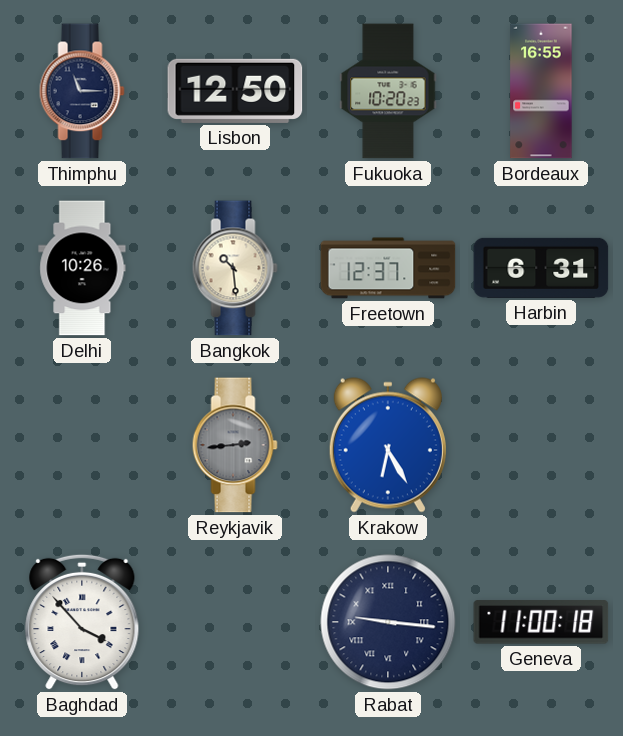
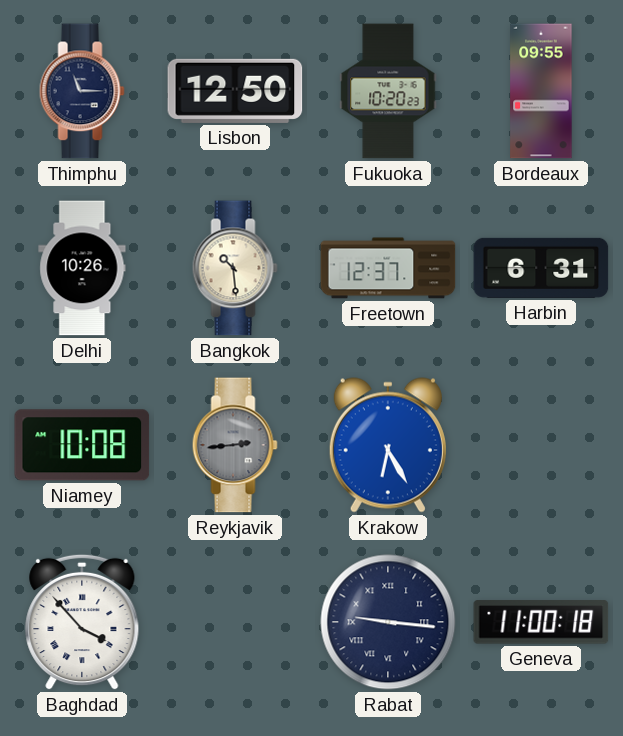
Bordeaux: 16:55 -> 09:55
Niamey: none -> 10:08
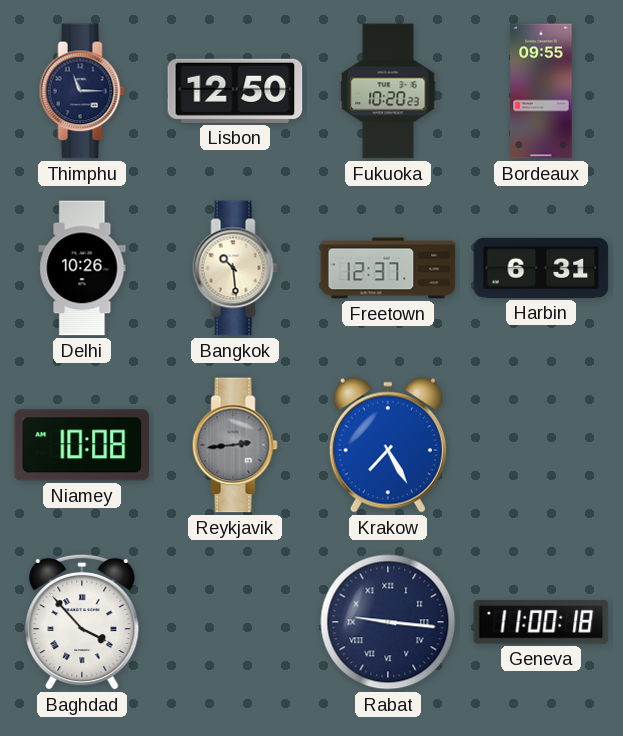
Krakow: 6:25 -> 7:25
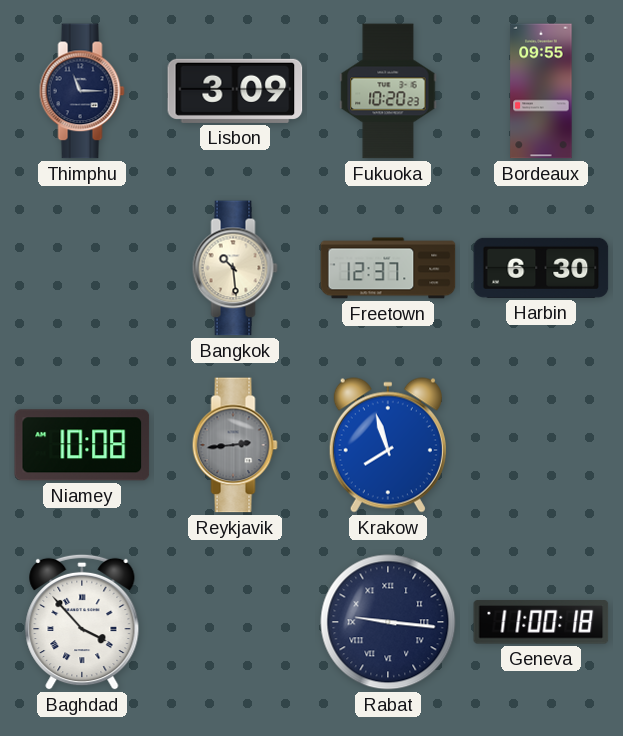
Lisbon: 12:50 -> 3:09
Delhi: 10:26 -> none
Harbin: 6:31 -> 6:30
Krakow: 7:25 -> 7:57
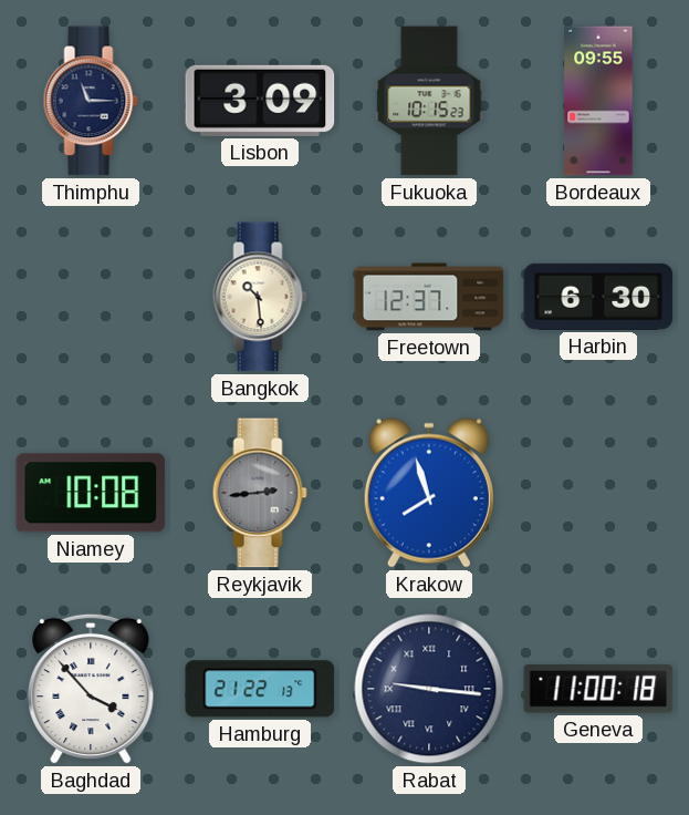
Fukuoka: 10:20 -> 10:15
Hamburg: none -> 21:22
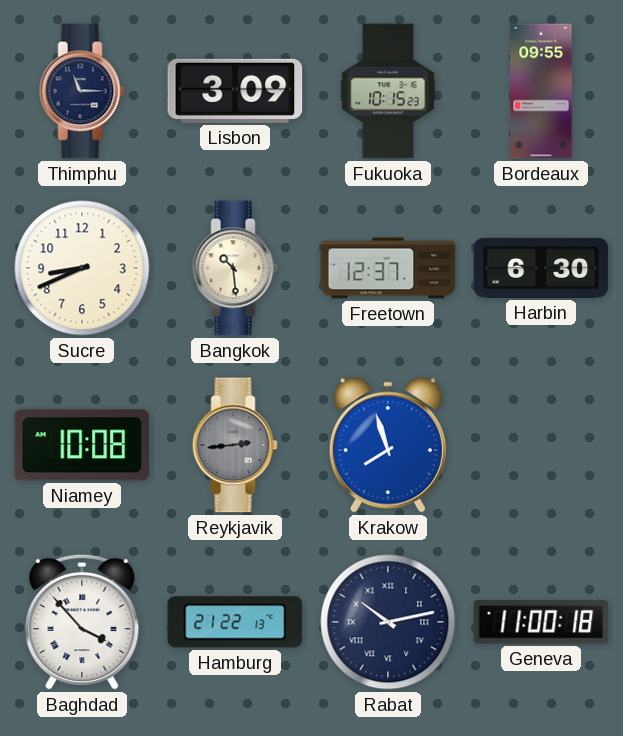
Sucre: none -> 8:41
Rabat: 9:16 -> 10:13
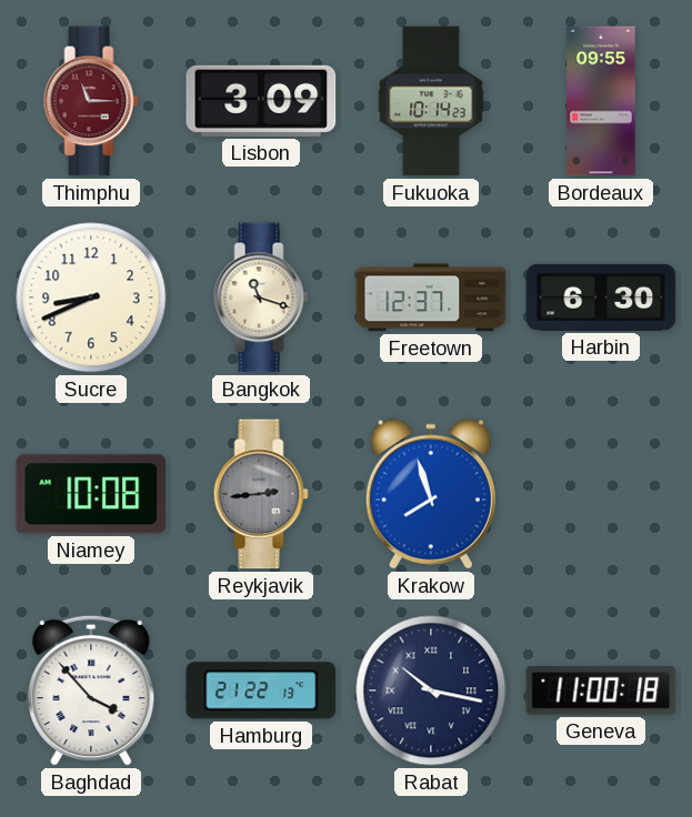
Thimphu dial: navy -> burgundy
Fukuoka: 10:15 -> 10:14
Bangkok: 10:29 -> 11:18
Rabat: 10:13 -> 10:17
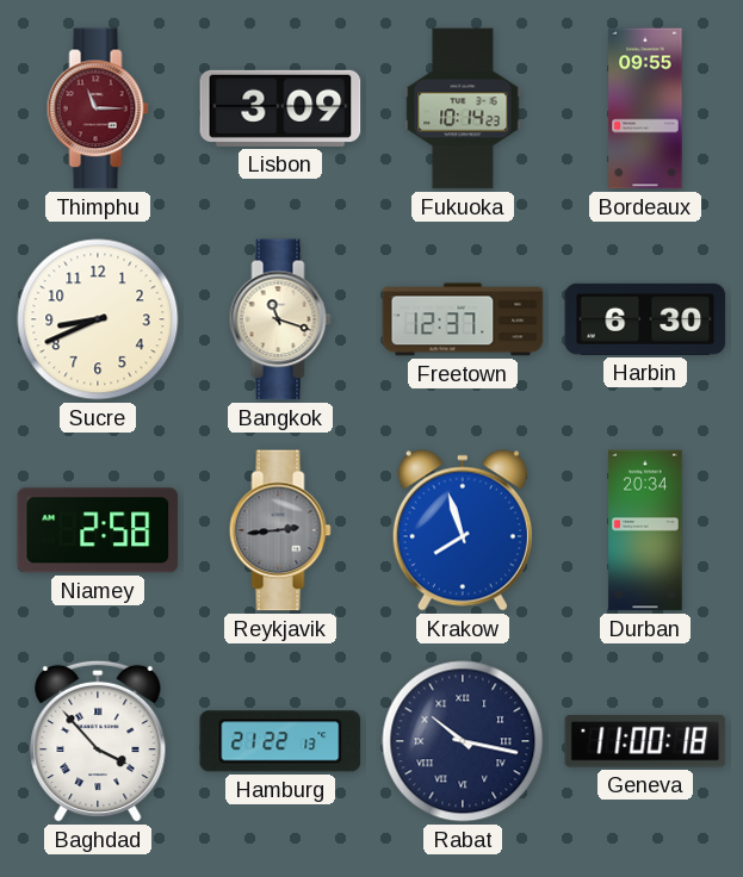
Niamey: 10:08 -> 2:58
Durban: none -> 20:34
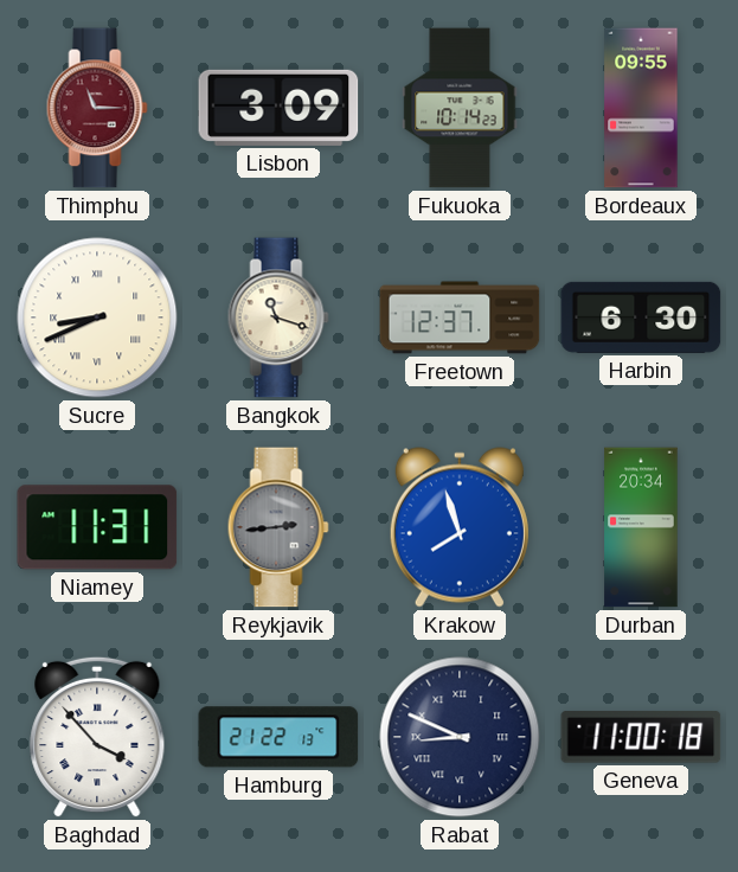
Sucre numerals: Arabic -> Roman
Niamey: 2:58 -> 11:31
Rabat: 10:17 -> 8:49
